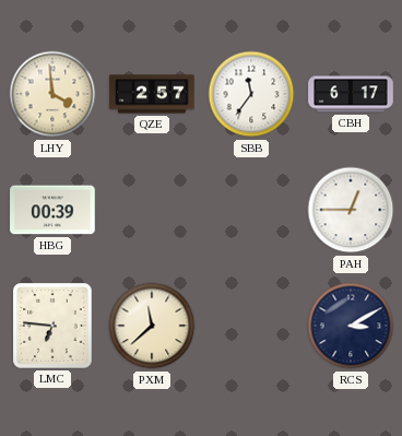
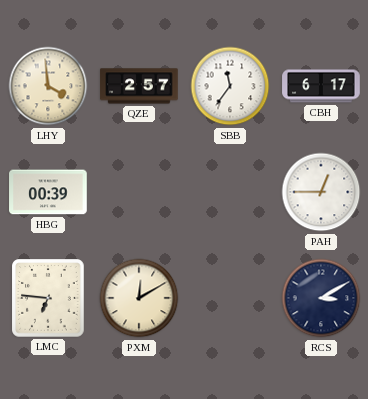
PXM: 11:38 -> 12:10
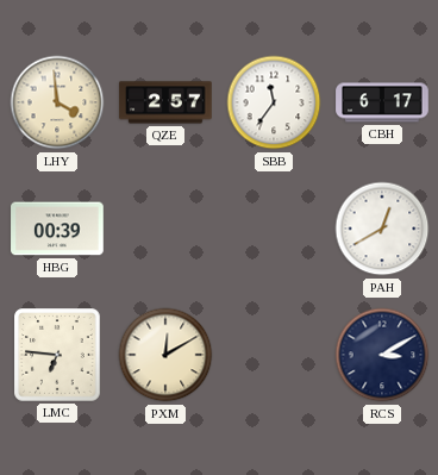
PAH: 12:45 -> 12:40
